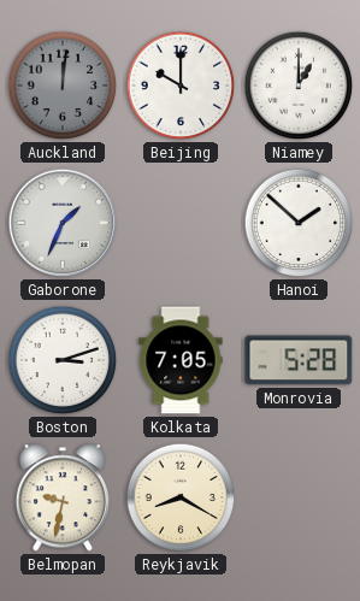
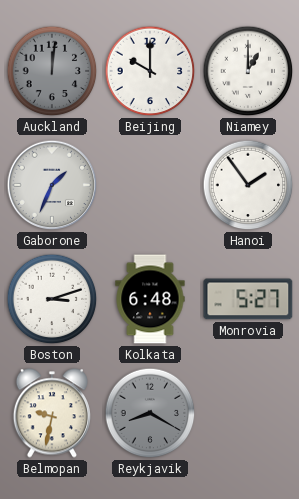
Hanoi: 1:52 -> 1:54
Kolkata: 7:05 -> 6:48
Monrovia: 5:28 -> 5:27
Reykjavik dial: cream -> grey
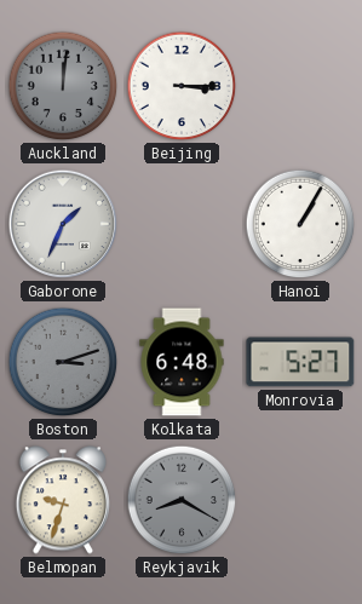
Beijing: 10:00 -> 3:15
Niamey: 1:00 -> none
Hanoi: 1:54 -> 1:05
Boston dial: white -> grey
Belmopan: 9:32 -> 9:33
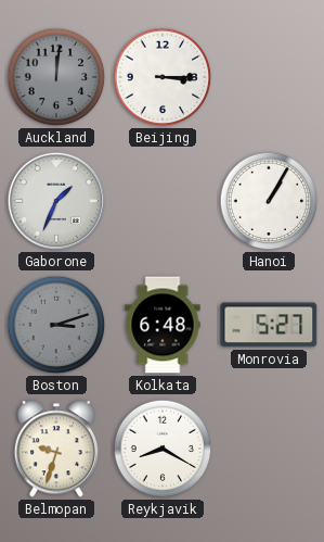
Reykjavik dial: grey -> white
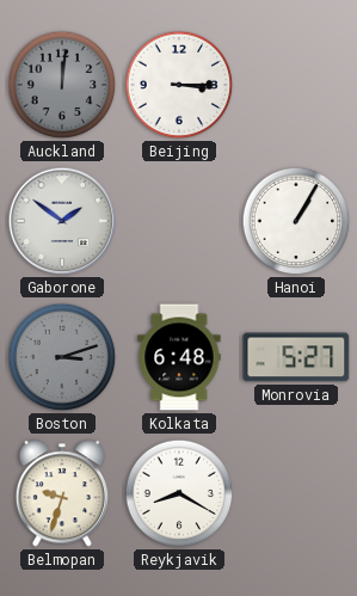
Gaborone: 1:34 -> 1:51
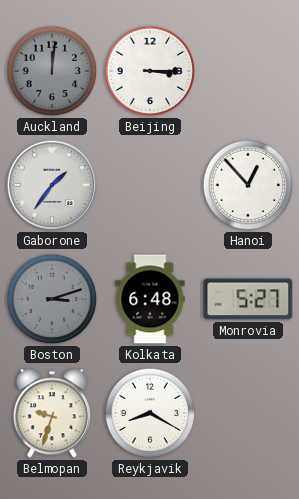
Gaborone: 1:51 -> 1:36
Hanoi: 1:05 -> 12:53
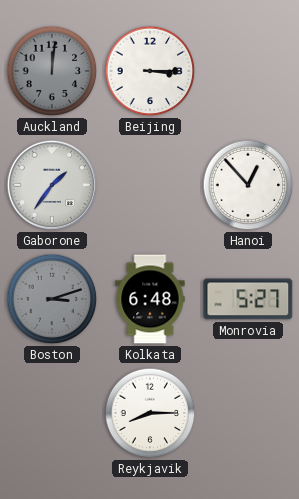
Belmopan: 9:33 -> none
Reykjavik: 8:20 -> 8:15
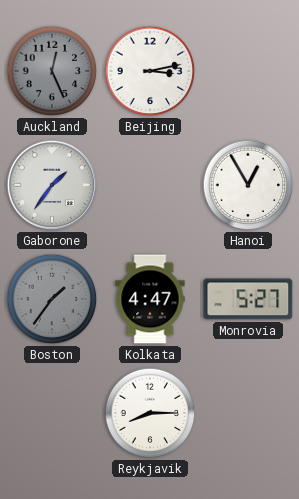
Auckland: 12:01 -> 12:26
Beijing: 3:15 -> 3:13
Hanoi: 12:53 -> 12:55
Boston: 3:12 -> 1:36
Kolkata: 6:48 -> 4:47
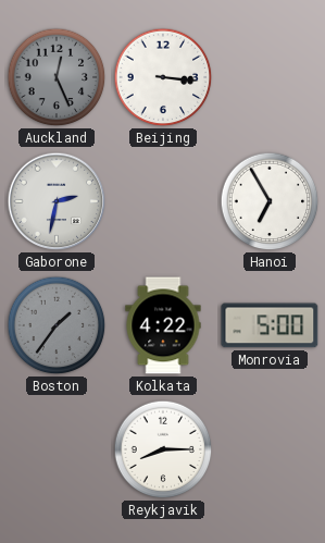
Beijing: 3:13 -> 3:16
Gaborone: 1:36 -> 2:32
Hanoi: 12:55 -> 6:55
Kolkata: 4:47 -> 4:22
Monrovia: 5:27 -> 5:00
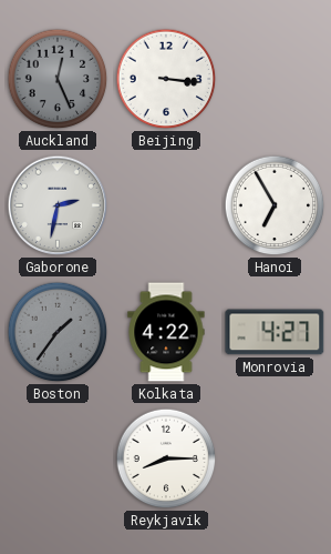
Monrovia: 5:00 -> 4:27
